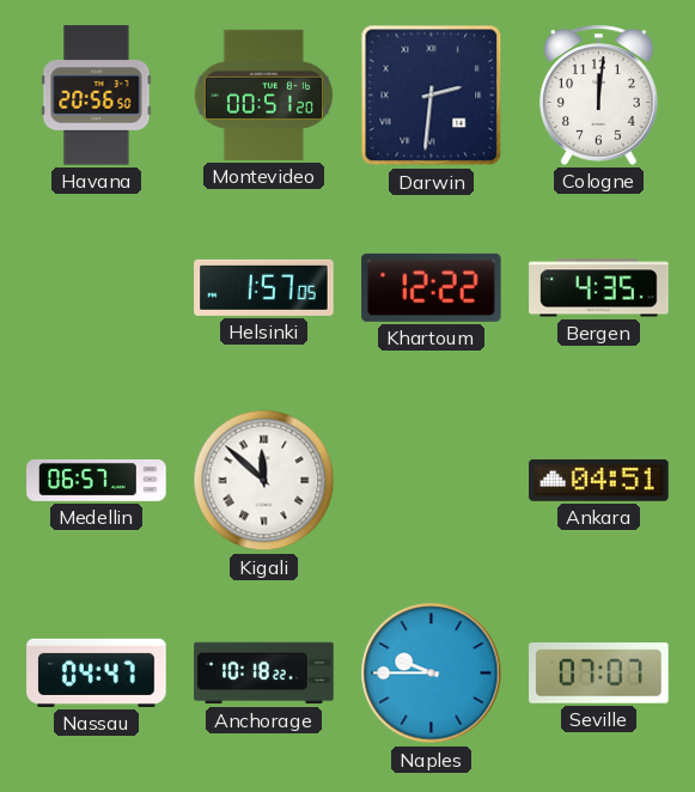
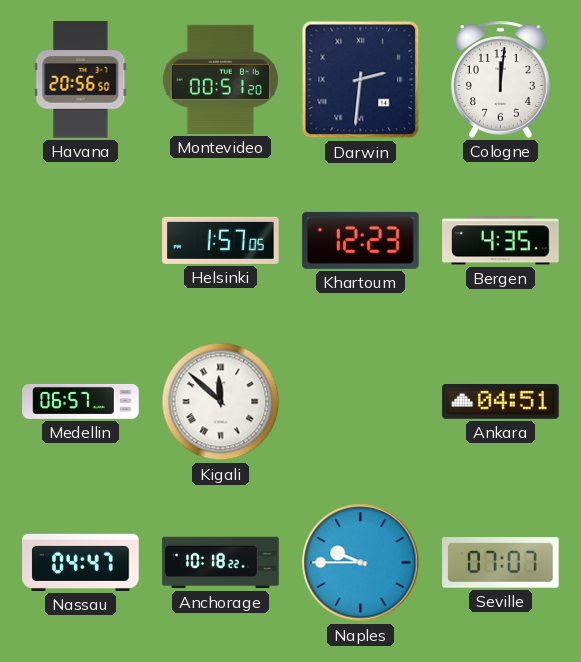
Khartoum: 12:22 -> 12:23
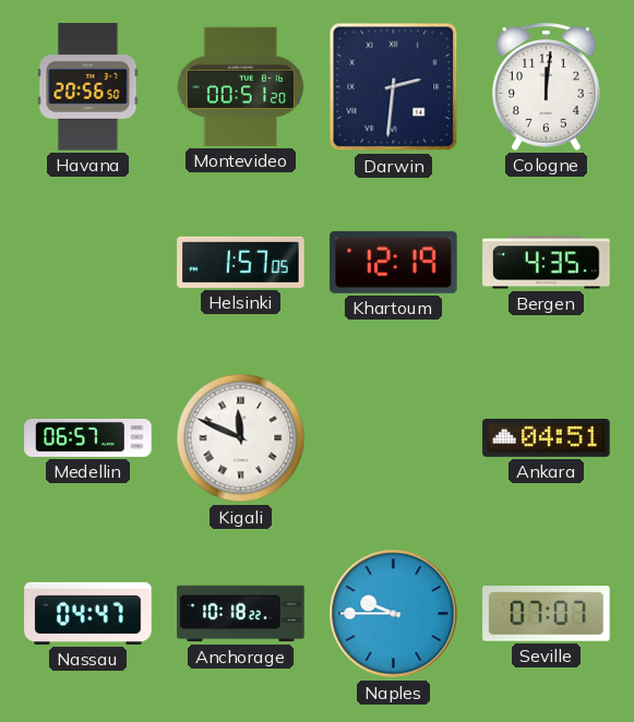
Khartoum: 12:23 -> 12:19
Kigali: 11:52 -> 11:49
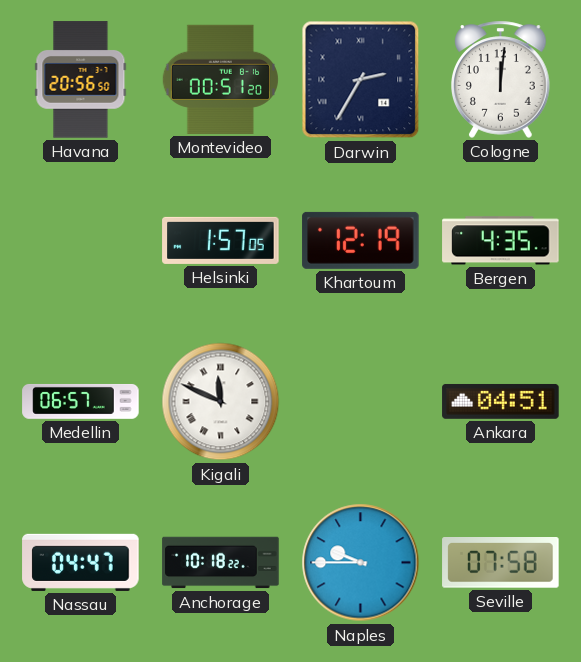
Darwin: 2:31 -> 2:35
Seville: 07:07 -> 07:58
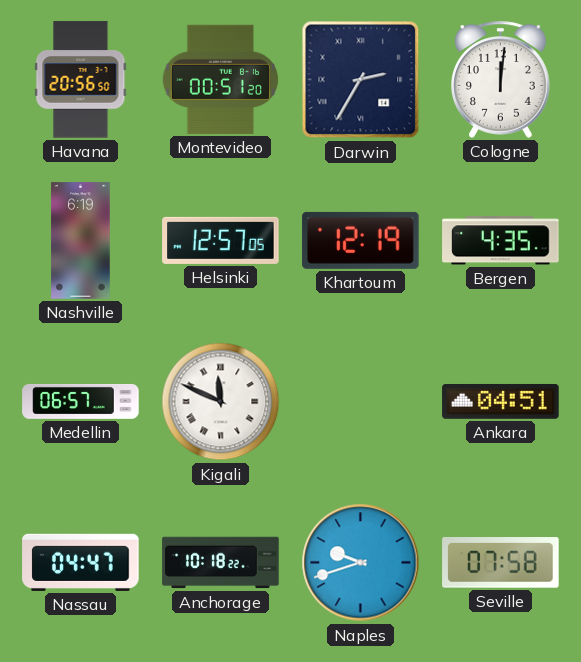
Nashville: none -> 6:19
Helsinki: 1:57 -> 12:57
Naples: 9:45 -> 9:42
